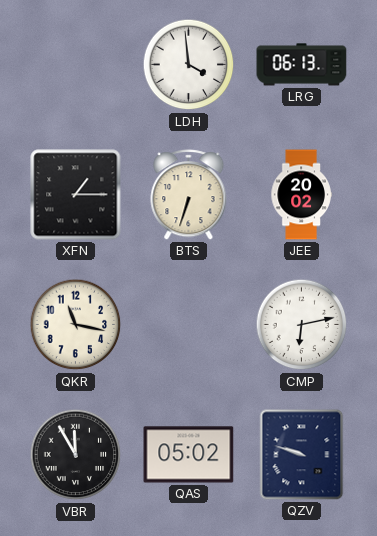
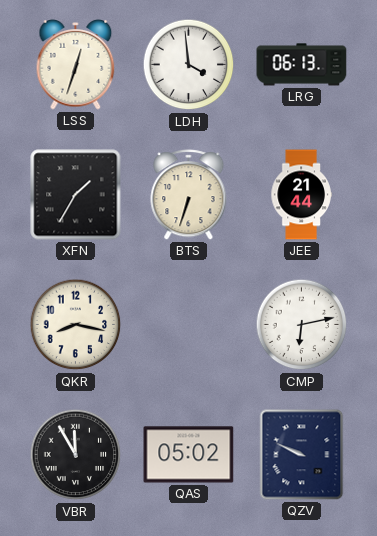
LSS: none -> 12:33
XFN: 1:15 -> 1:35
JEE: 20:02 -> 21:44
QKR: 11:17 -> 8:17
QZV: 9:48 -> 9:49
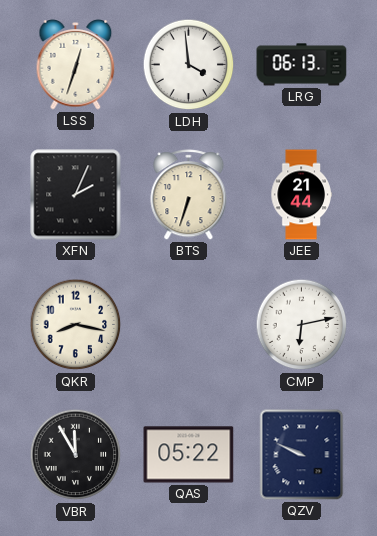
XFN: 1:35 -> 2:04
QAS: 05:02 -> 05:22
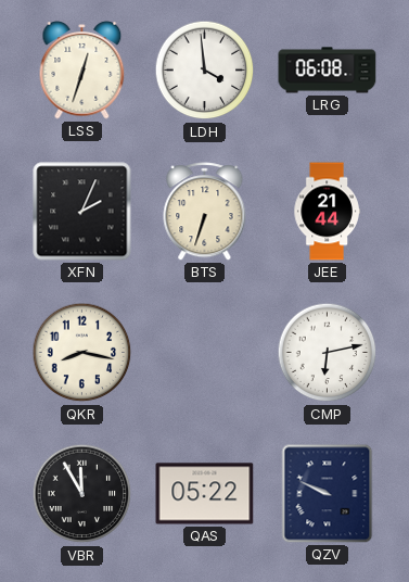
LRG: 06:13 -> 06:08
